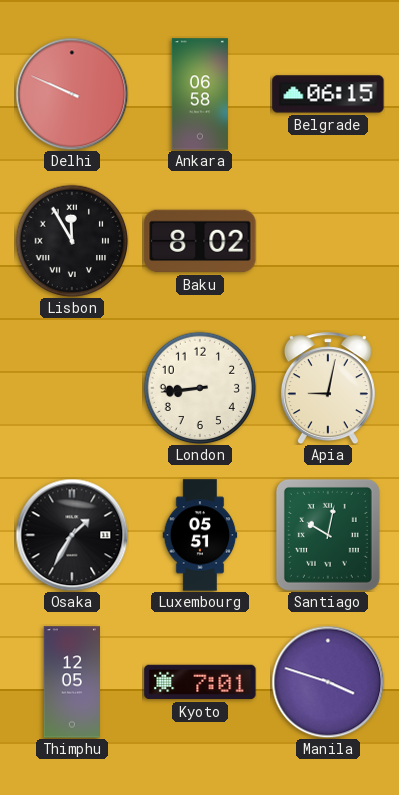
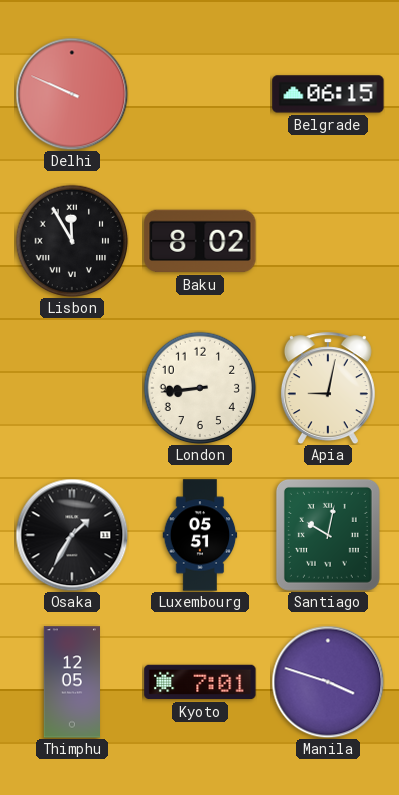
Ankara: 06:58 -> none
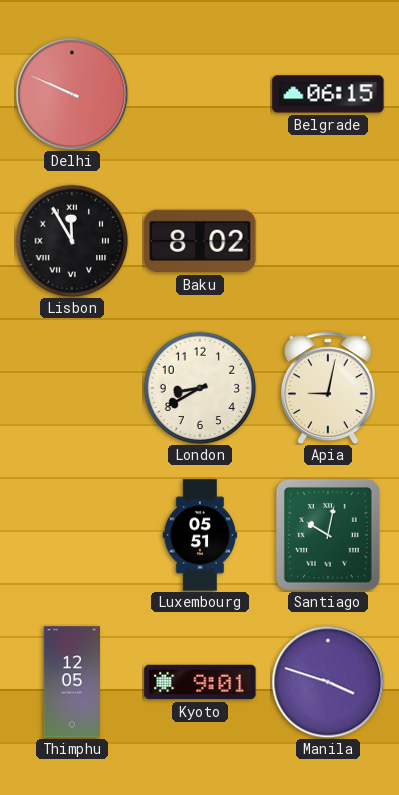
London: 8:44 -> 8:40
Osaka: 1:35 -> none
Kyoto: 7:01 -> 9:01
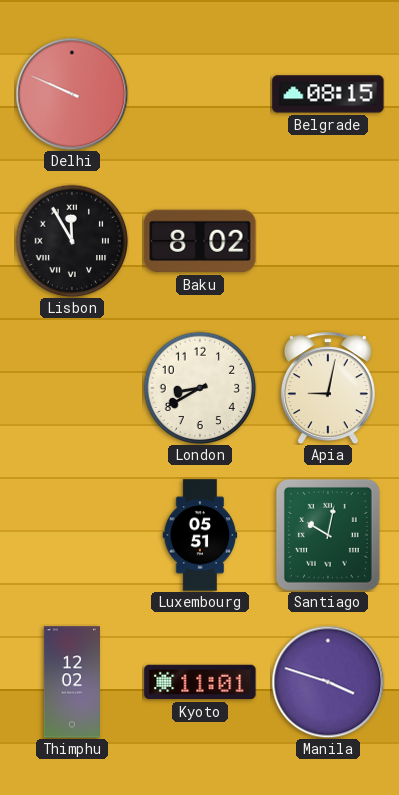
Belgrade: 06:15 -> 08:15
Thimphu: 12:05 -> 12:02
Kyoto: 9:01 -> 11:01
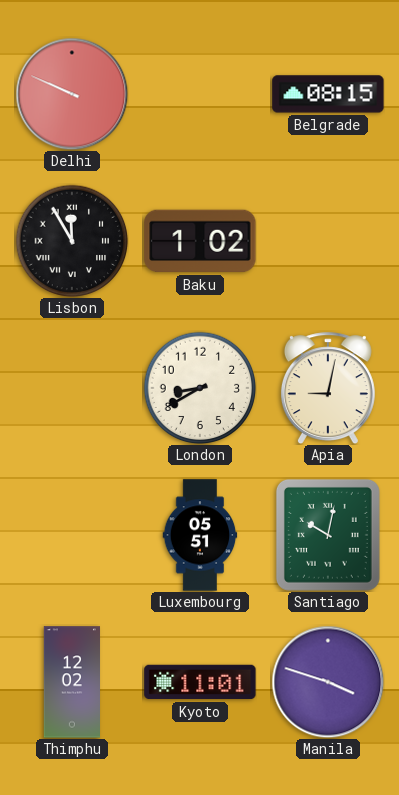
Baku: 8:02 -> 1:02
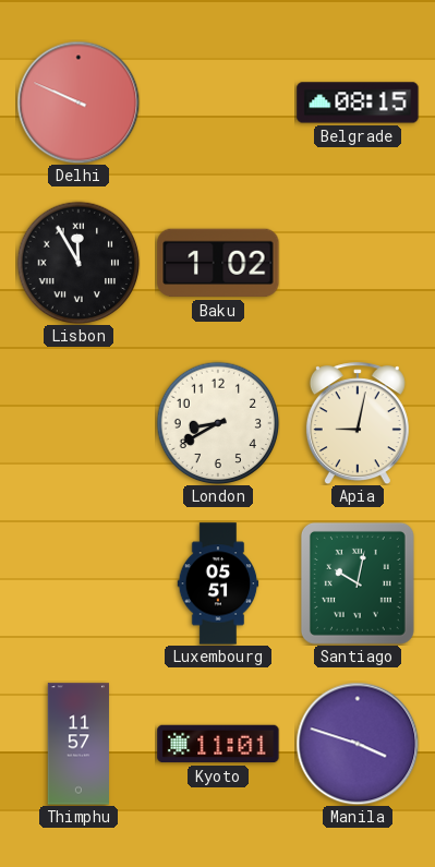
Thimphu: 12:02 -> 11:57
